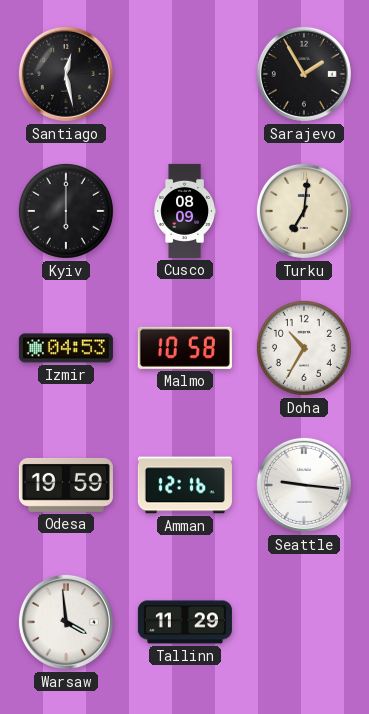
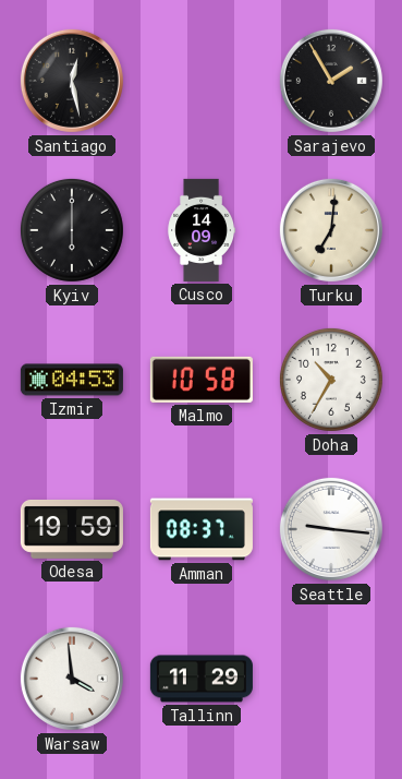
Cusco: 08:09 -> 14:09
Amman: 12:16 -> 08:37
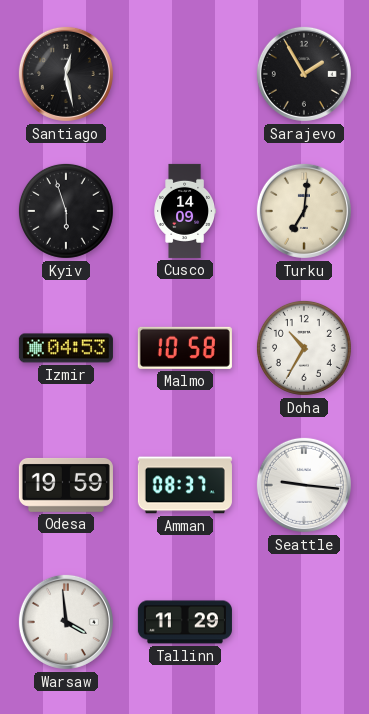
Kyiv: 6:00 -> 5:57
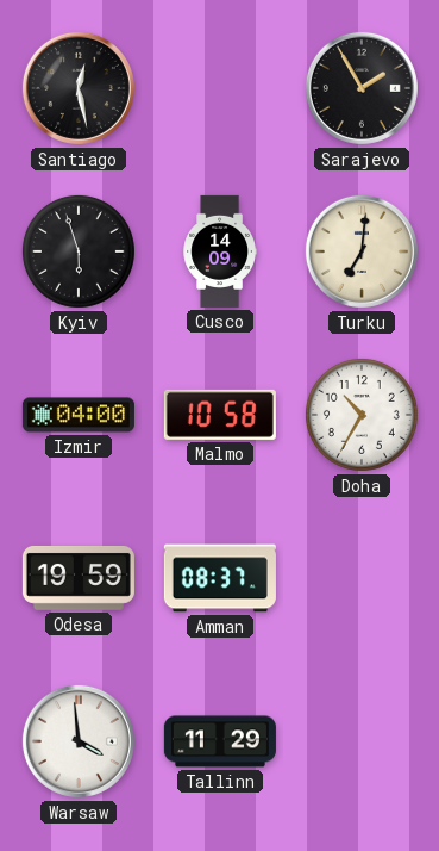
Izmir: 04:53 -> 04:00
Seattle: 9:16 -> none
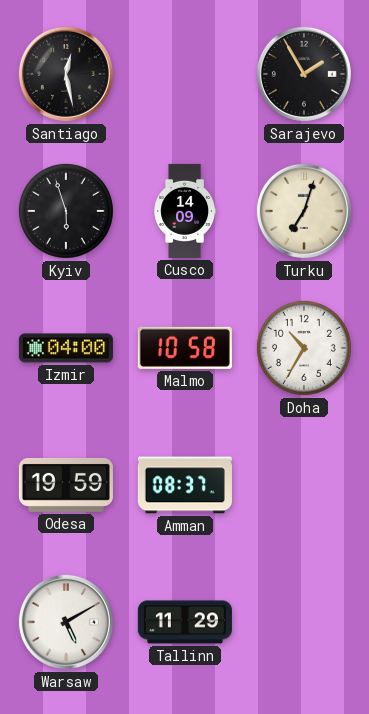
Turku: 7:01 -> 7:03
Warsaw: 3:59 -> 5:10
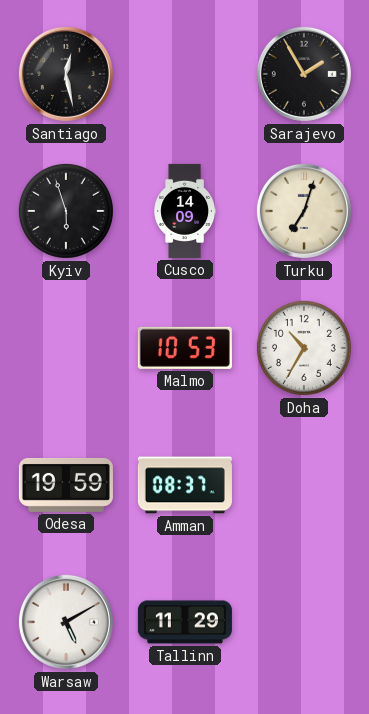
Izmir: 04:00 -> none
Malmo: 10:58 -> 10:53
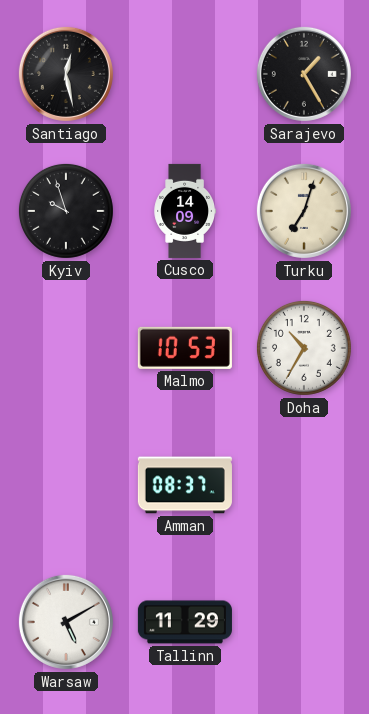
Sarajevo: 1:55 -> 1:25
Kyiv: 5:57 -> 9:57
Odesa: 19:59 -> none
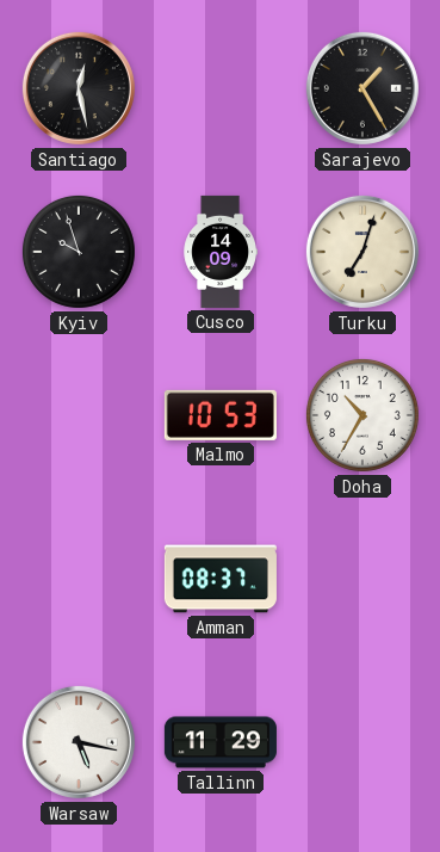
Warsaw: 5:10 -> 5:17
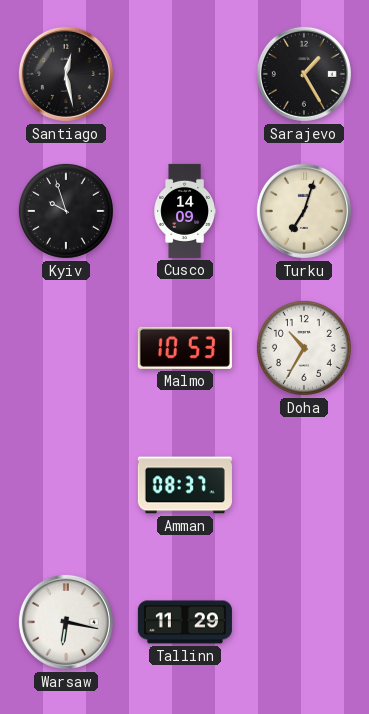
Warsaw: 5:17 -> 6:17
